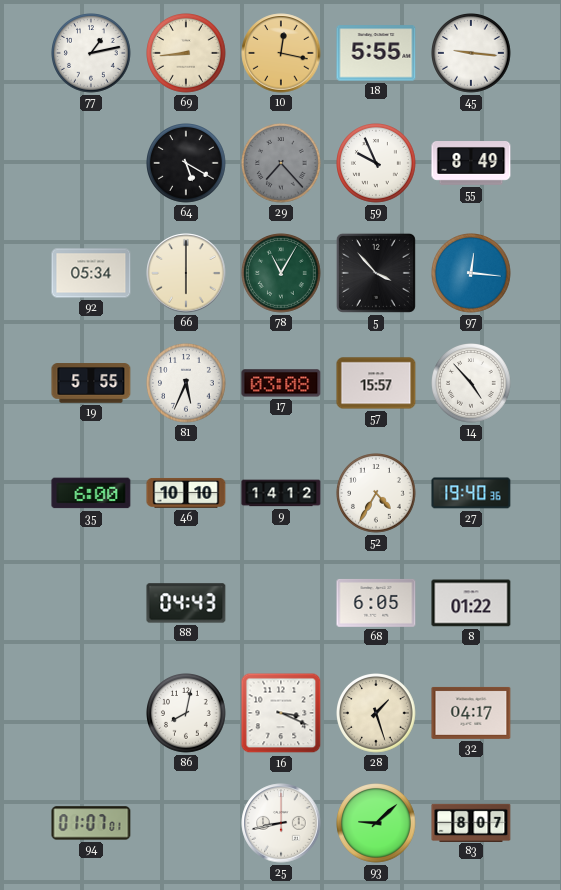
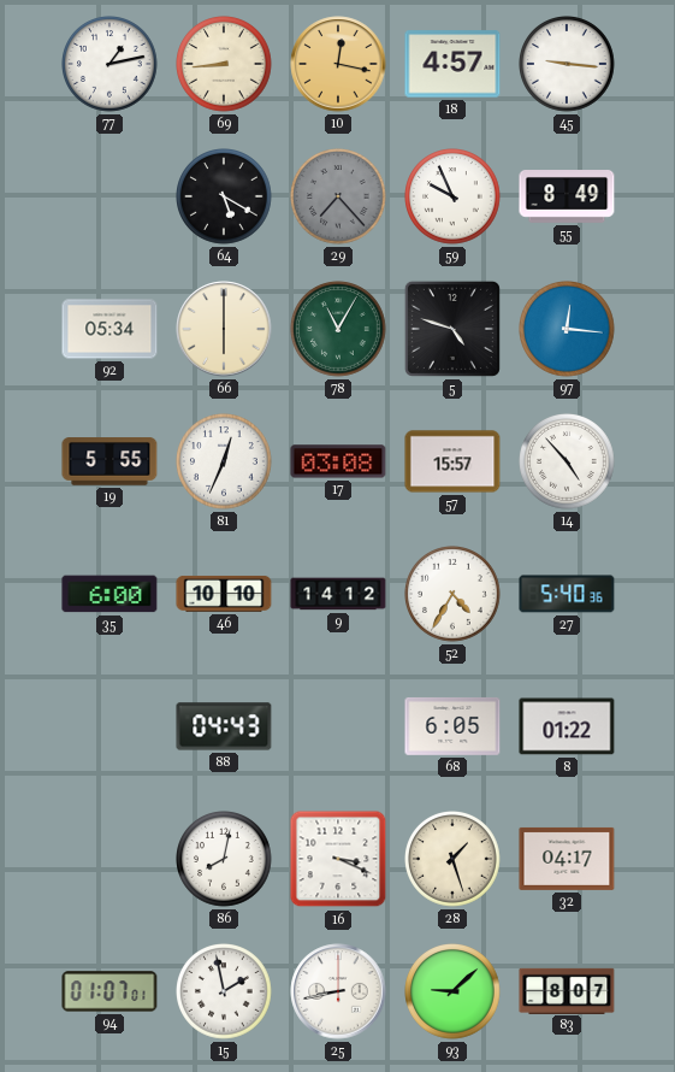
18: 5:55 -> 4:57
5: 3:53 -> 4:48
81: 5:34 -> 12:34
27: 19:40 -> 5:40
15: none -> 1:58
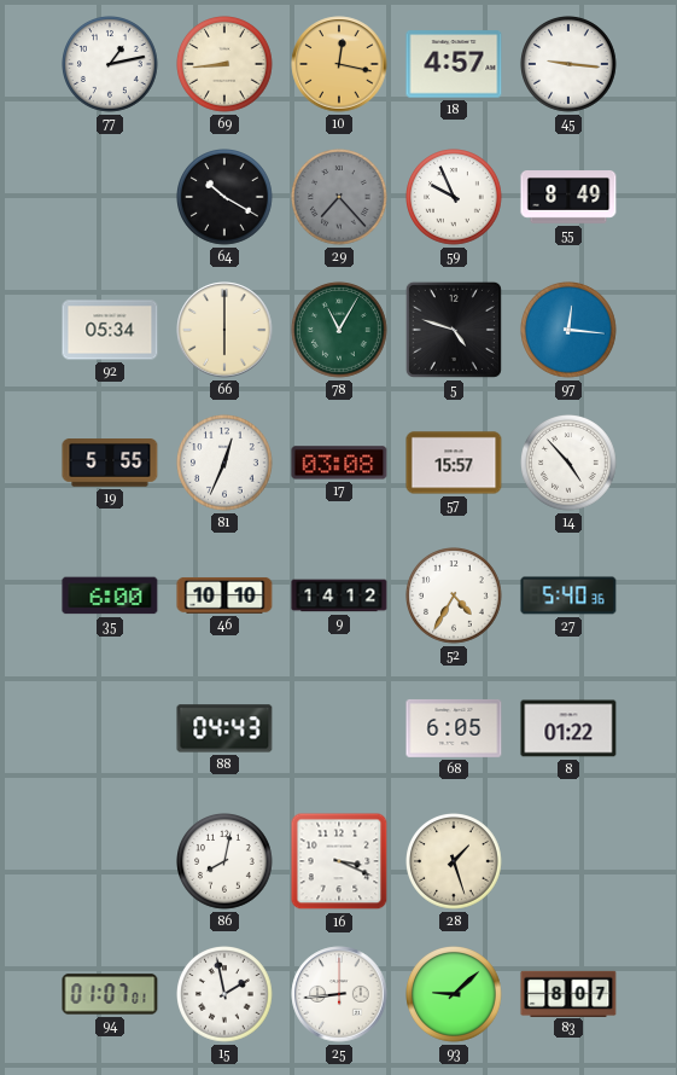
64: 5:20 -> 10:20
32: 04:17 -> none
25: 8:43 -> 8:44
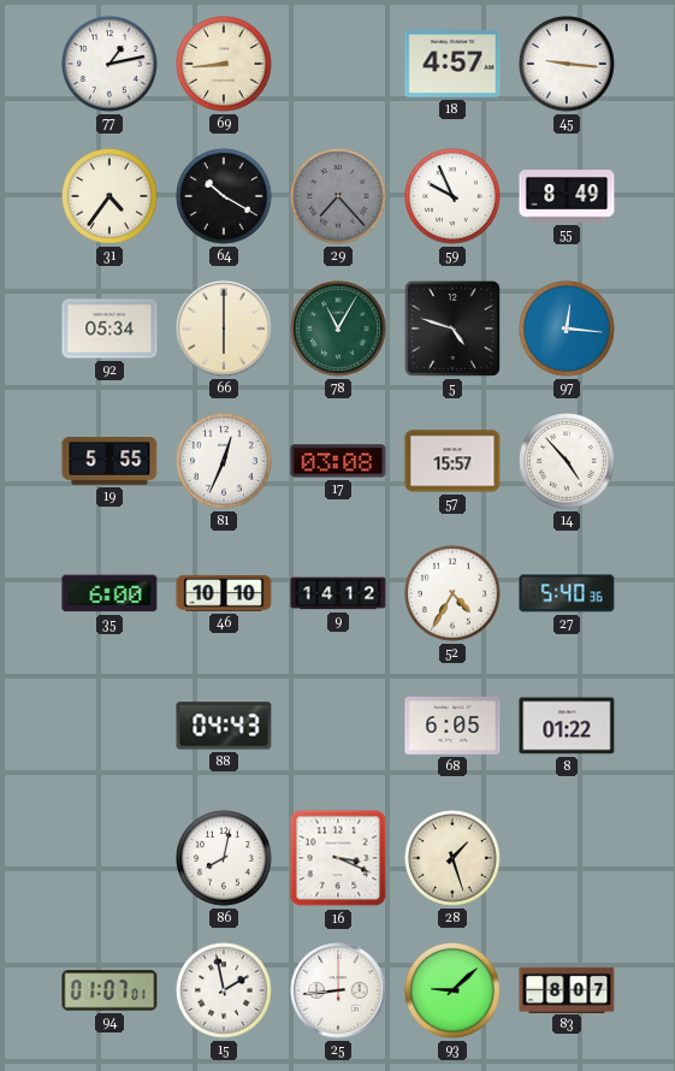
10: 12:17 -> none
31: none -> 4:36
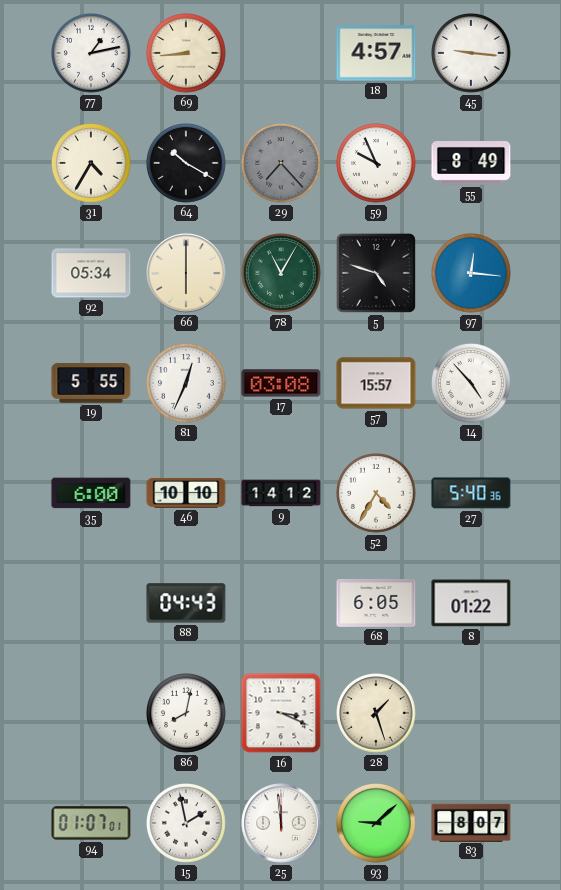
31: 4:36 -> 4:35
25: 8:44 -> 11:59
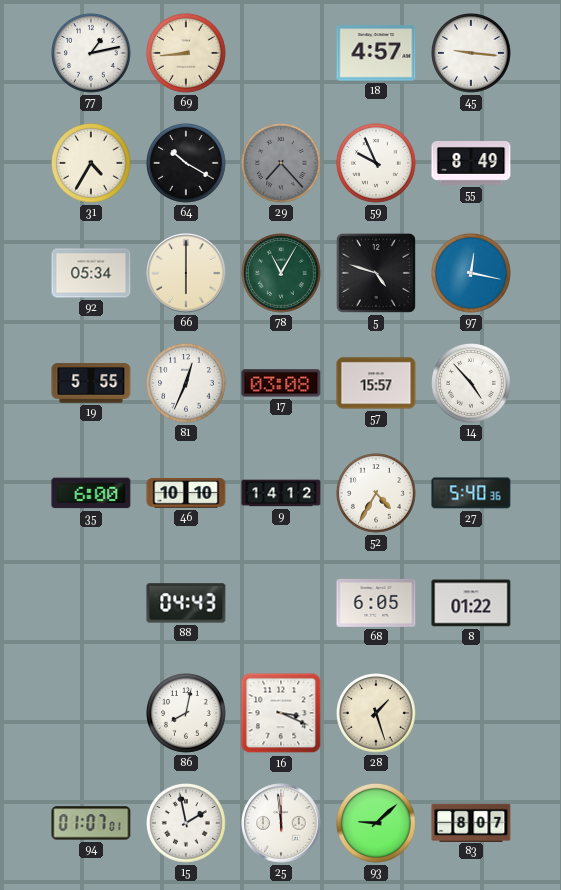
97: 12:16 -> 12:17
